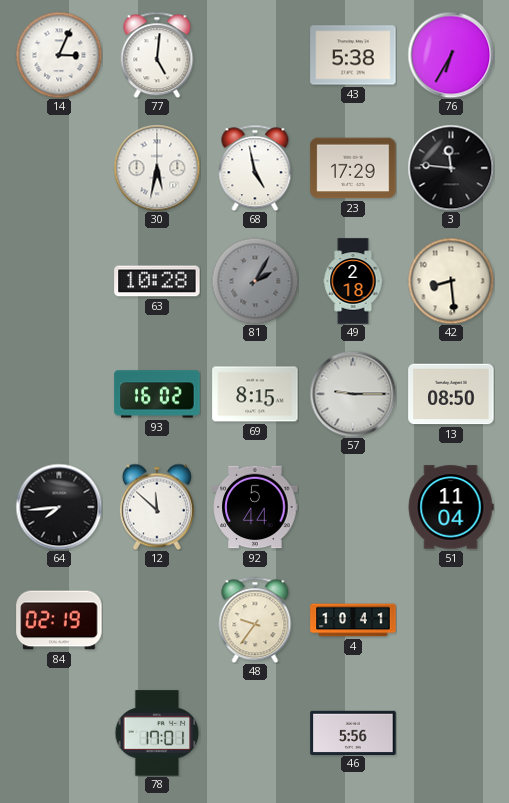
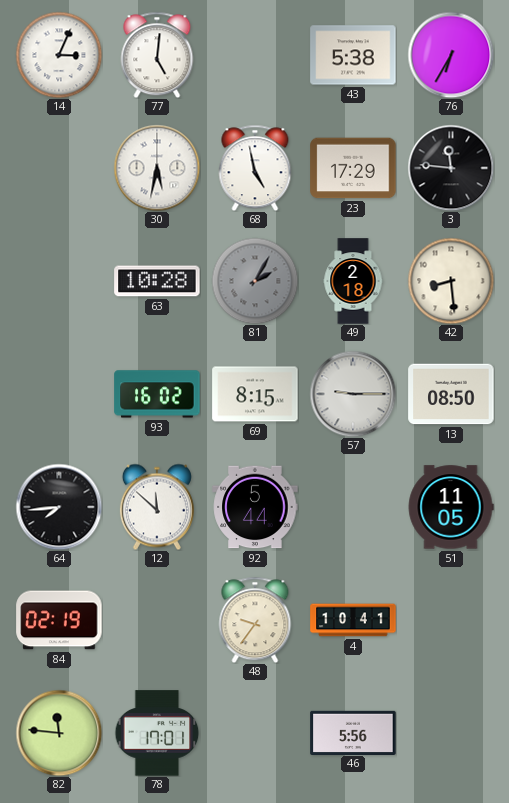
51: 11:04 -> 11:05
82: none -> 11:46
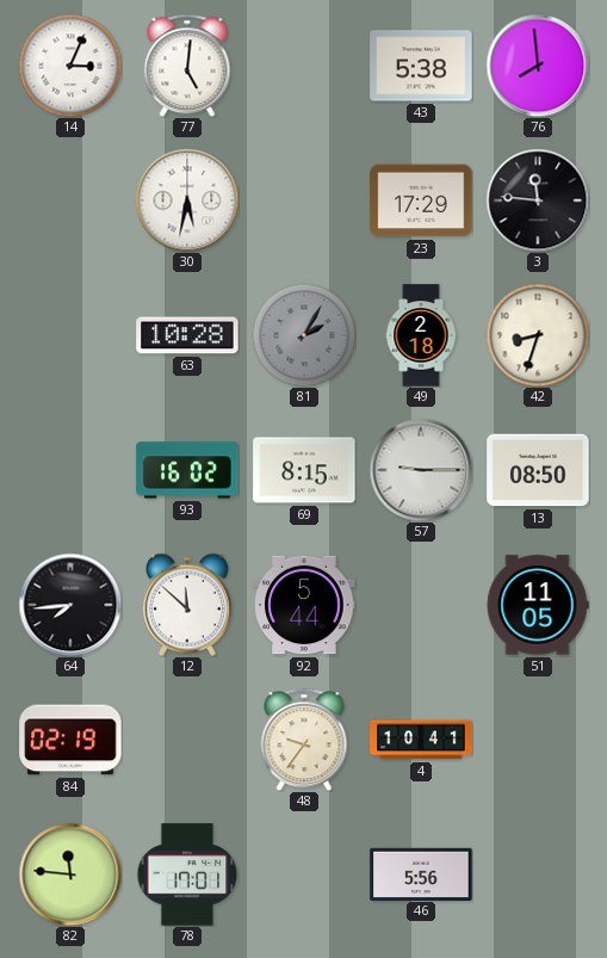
76: 6:35 -> 7:59
68: 4:58 -> none
42: 8:29 -> 8:33
